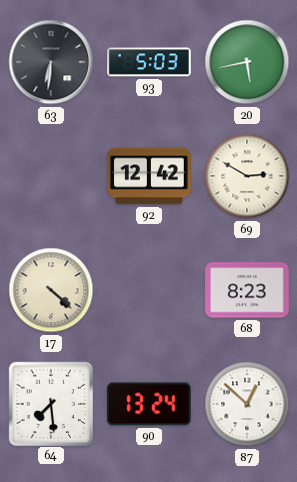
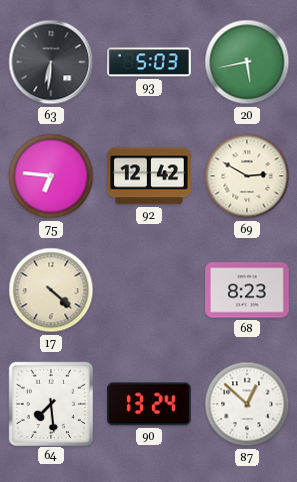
75: none -> 6:46
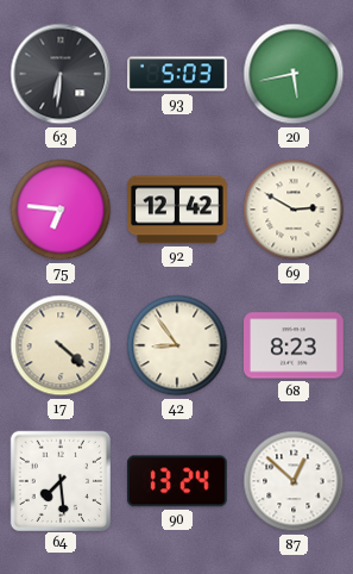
42: none -> 8:54
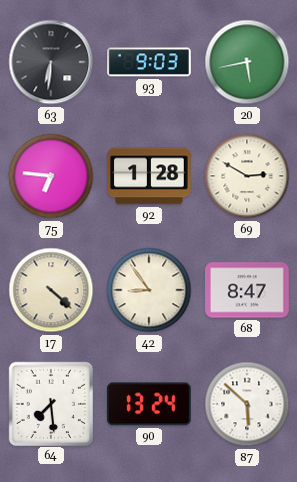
93: 5:03 -> 9:03
92: 12:42 -> 1:28
68: 8:23 -> 8:47
87: 12:52 -> 5:52
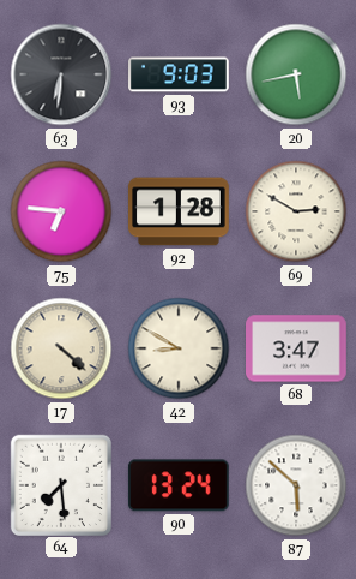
42: 8:54 -> 8:50
68: 8:47 -> 3:47
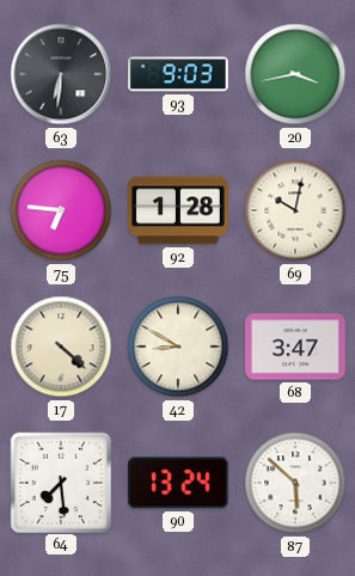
20: 5:43 -> 3:43
69: 2:50 -> 10:02
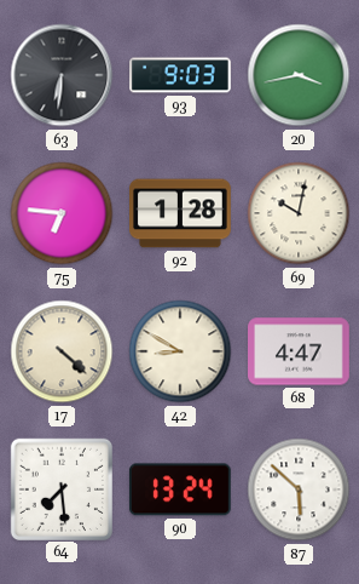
68: 3:47 -> 4:47
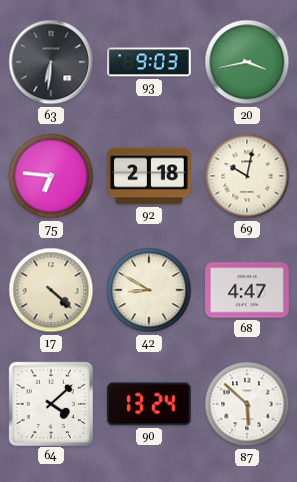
92: 1:28 -> 2:18
64: 7:29 -> 4:08
